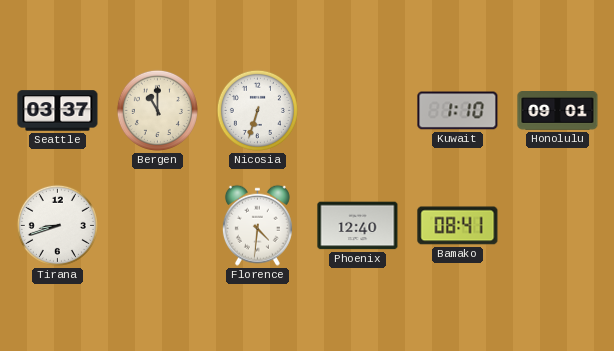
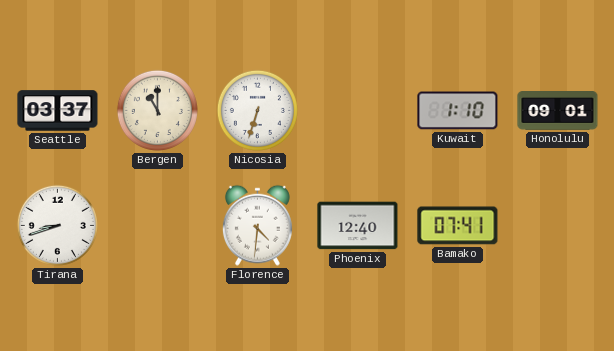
Bamako: 08:41 -> 07:41
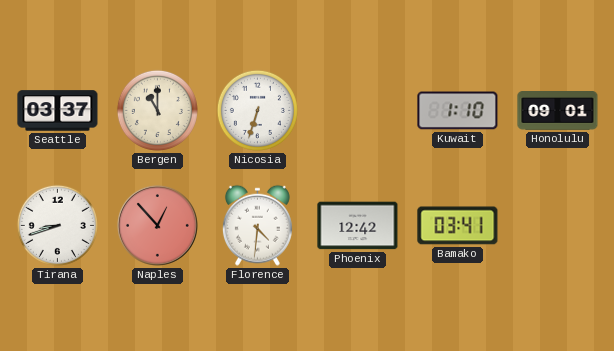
Naples: none -> 12:53
Phoenix: 12:40 -> 12:42
Bamako: 07:41 -> 03:41
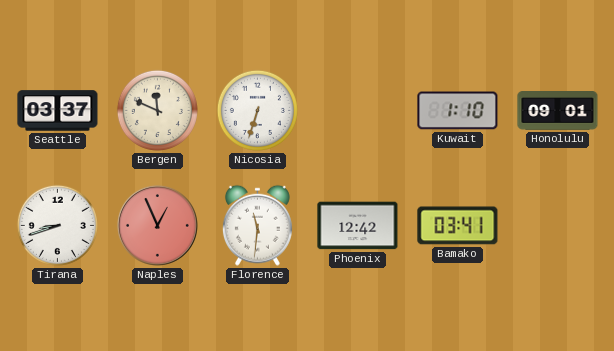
Bergen: 11:00 -> 11:49
Naples: 12:53 -> 12:56
Florence: 4:31 -> 11:31
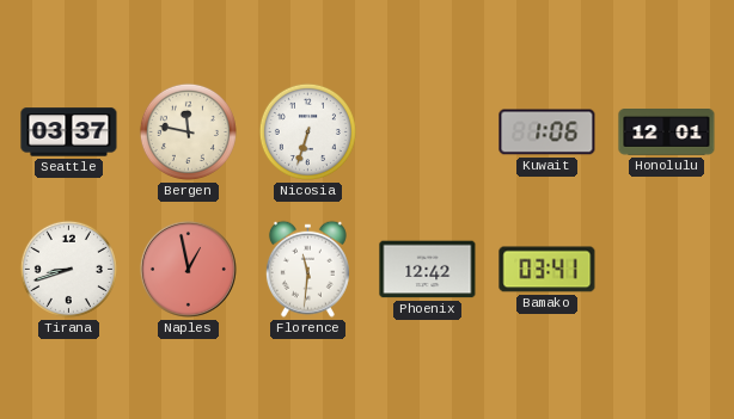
Bergen: 11:49 -> 11:47
Kuwait: 1:10 -> 1:06
Honolulu: 09:01 -> 12:01
Naples: 12:56 -> 12:58
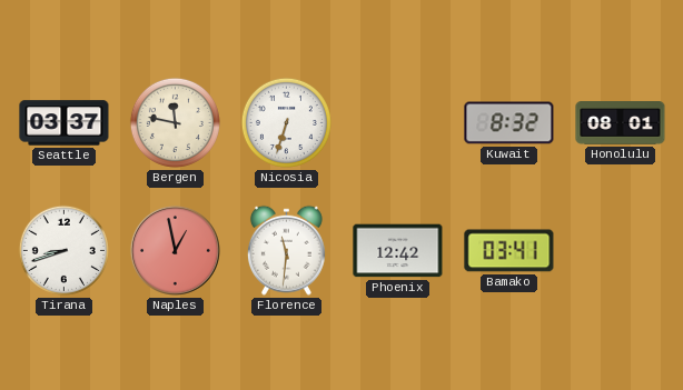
Kuwait: 1:06 -> 8:32
Honolulu: 12:01 -> 08:01
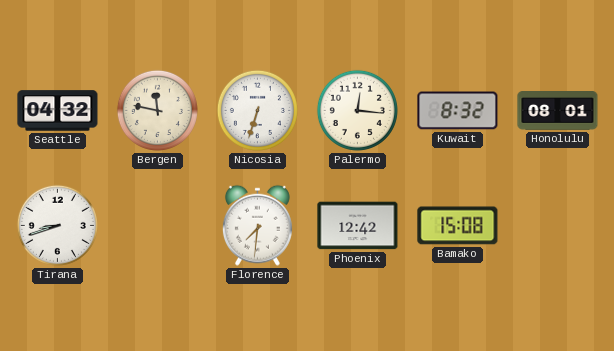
Seattle: 03:37 -> 04:32
Palermo: none -> 12:16
Naples: 12:58 -> none
Florence: 11:31 -> 7:31
Bamako: 03:41 -> 15:08
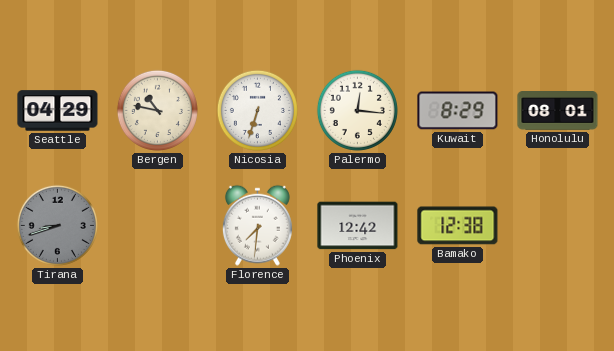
Seattle: 04:32 -> 04:29
Bergen: 11:47 -> 10:47
Kuwait: 8:32 -> 8:29
Tirana dial: white -> grey
Bamako: 15:08 -> 12:38
